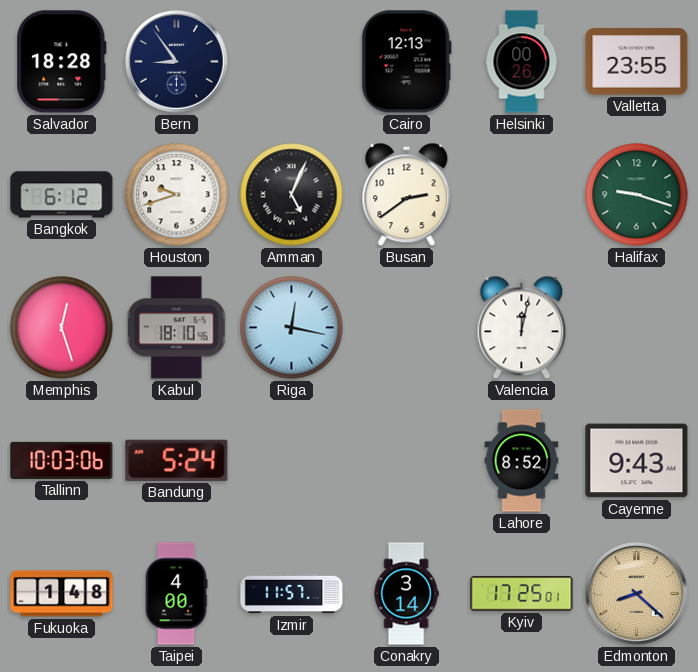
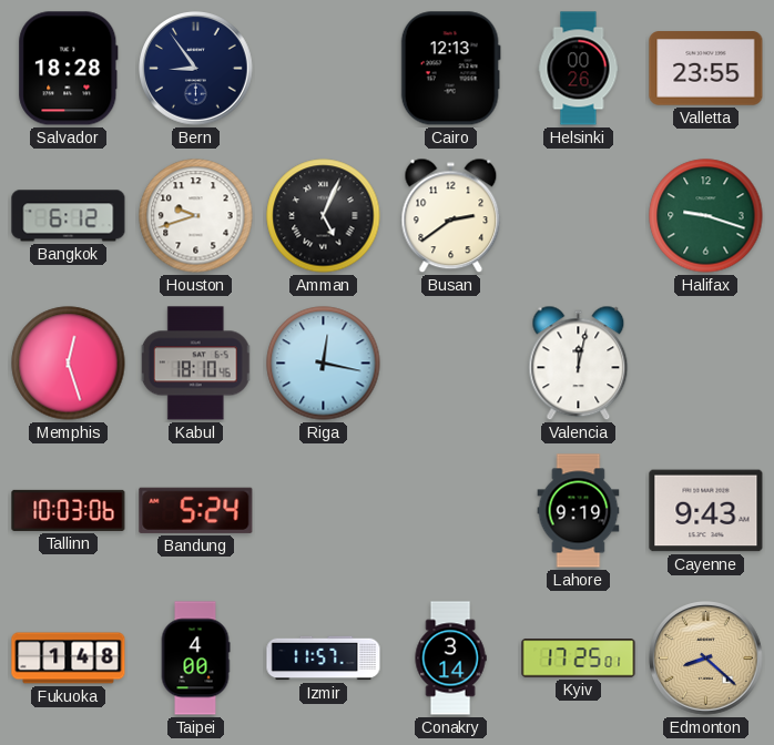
Lahore: 8:52 -> 9:19
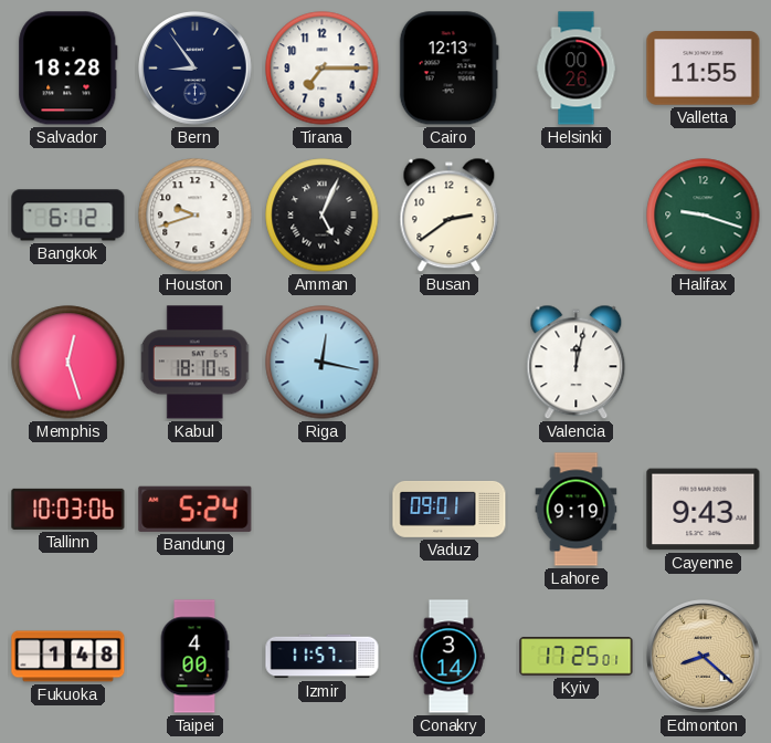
Tirana: none -> 7:15
Valletta: 23:55 -> 11:55
Vaduz: none -> 09:01
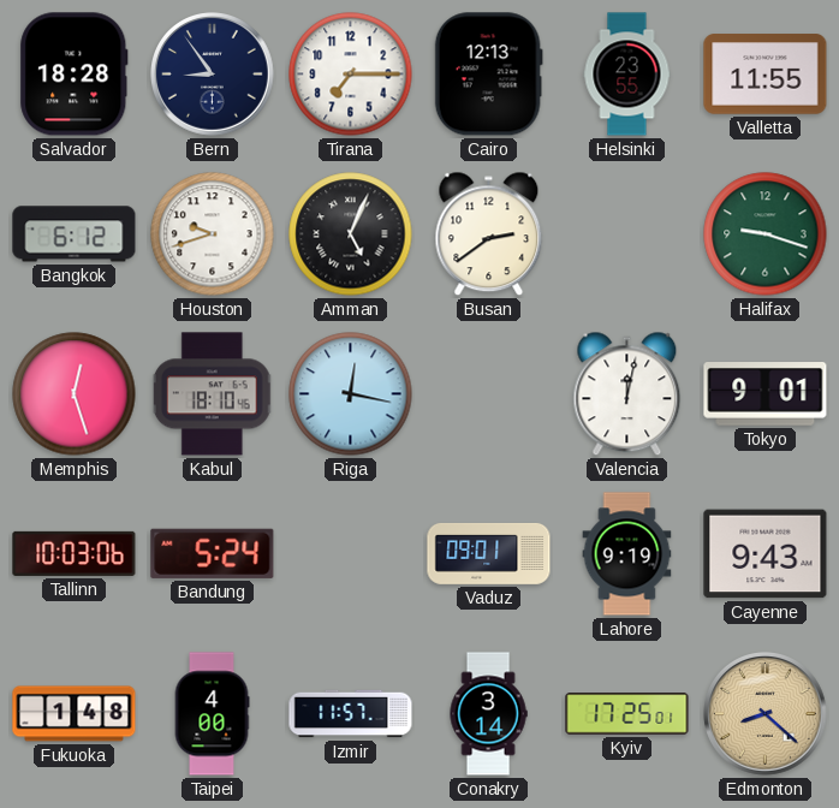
Helsinki: 00:26 -> 23:55
Tokyo: none -> 9:01
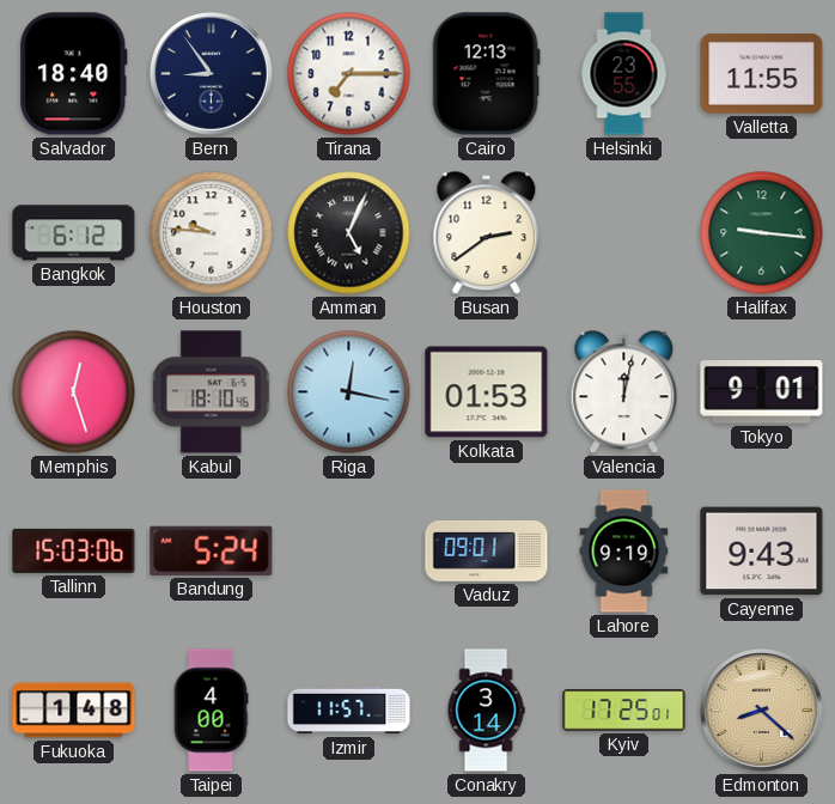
Salvador: 18:28 -> 18:40
Houston: 9:42 -> 9:46
Halifax: 9:18 -> 9:16
Kolkata: none -> 01:53
Tallinn: 10:03 -> 15:03
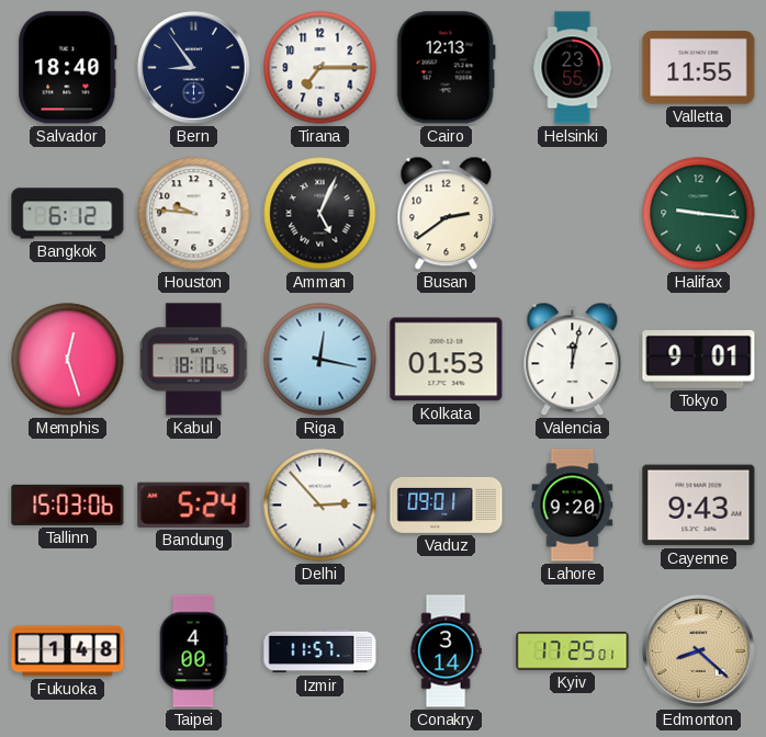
Delhi: none -> 2:53
Lahore: 9:19 -> 9:20
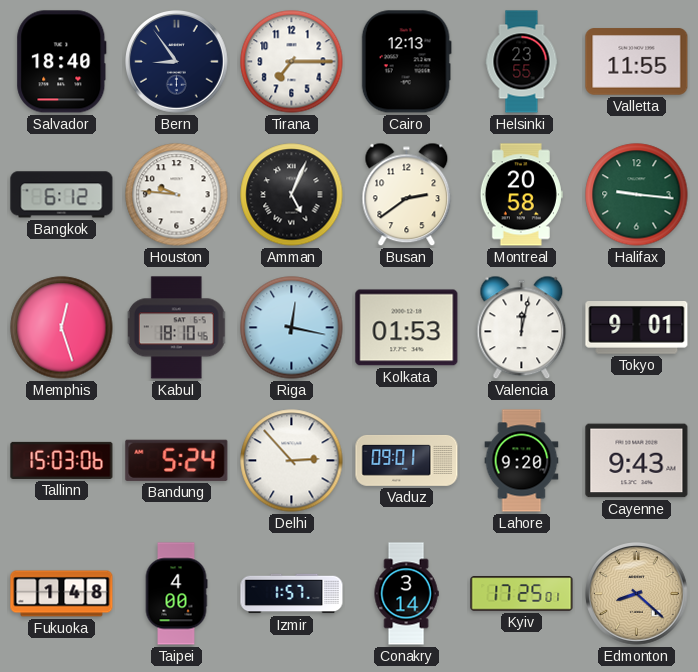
Montreal: none -> 20:58
Izmir: 11:57 -> 1:57
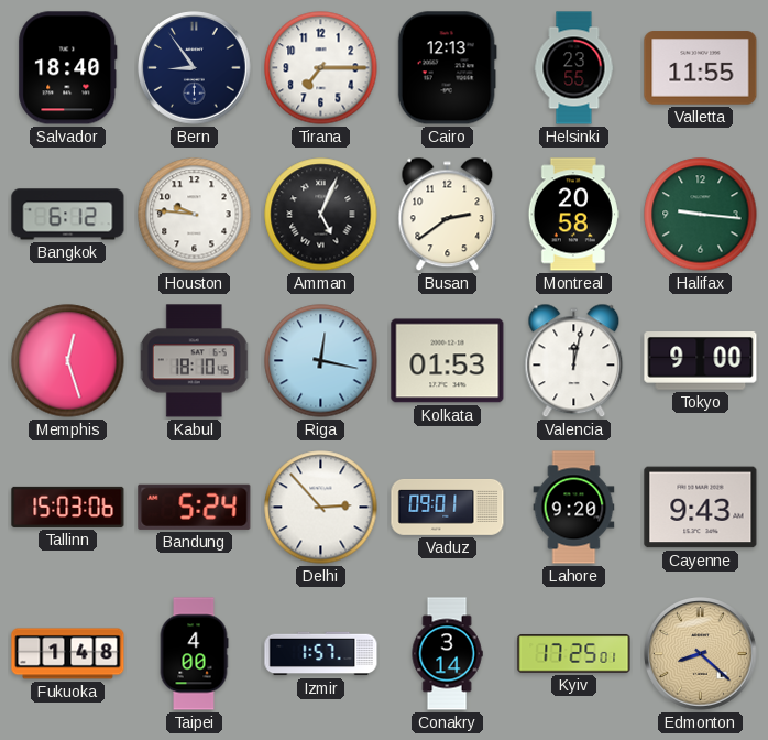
Tokyo: 9:01 -> 9:00
